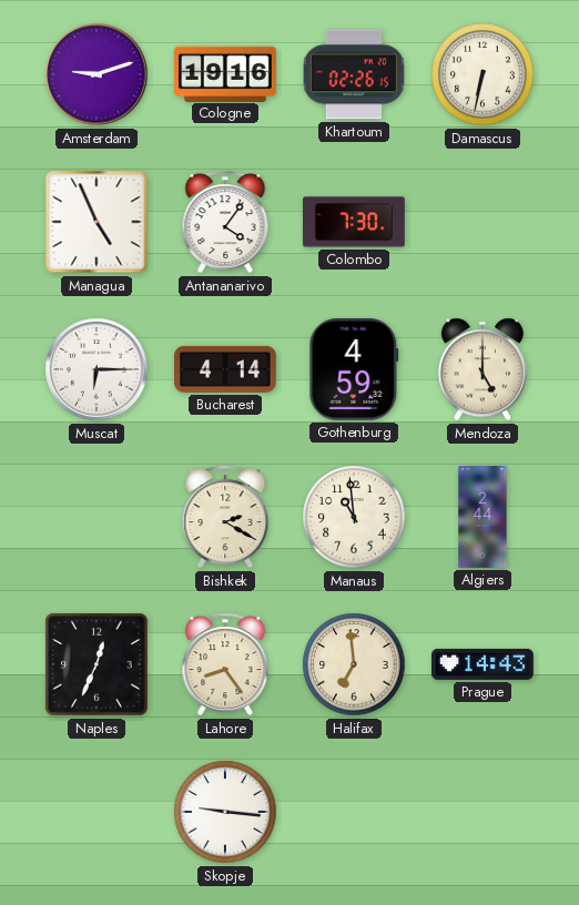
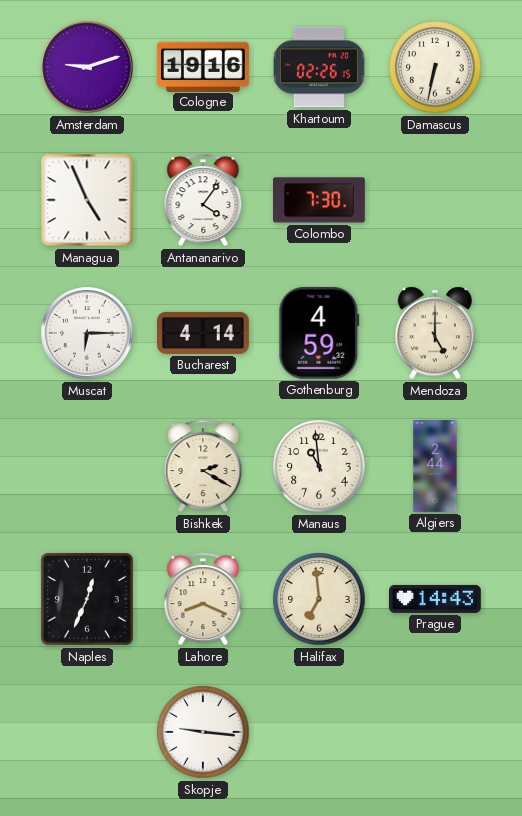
Lahore: 8:24 -> 8:19
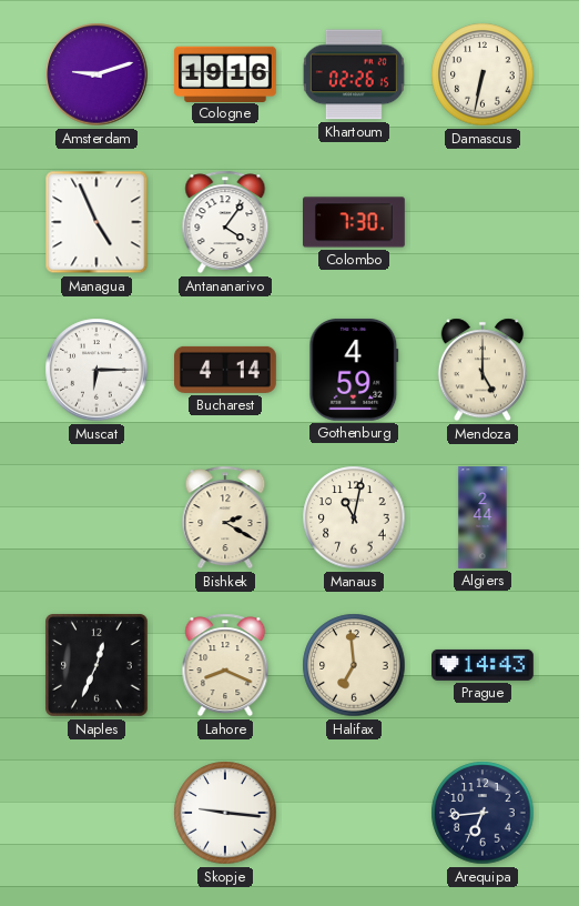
Manaus: 10:59 -> 11:02
Arequipa: none -> 6:44
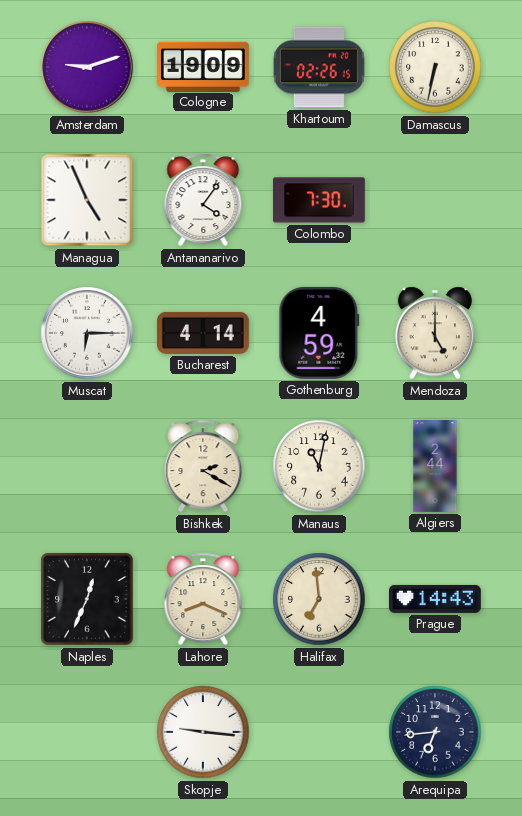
Cologne: 19:16 -> 19:09
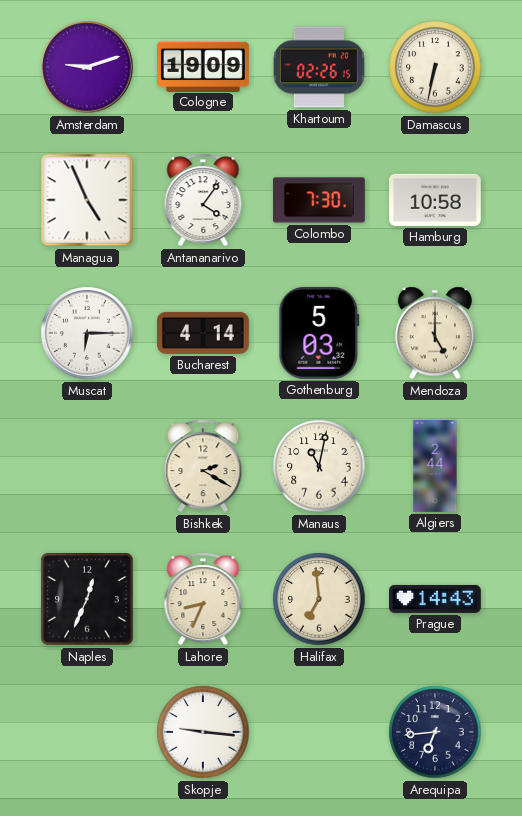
Hamburg: none -> 10:58
Gothenburg: 4:59 -> 5:03
Lahore: 8:19 -> 8:34
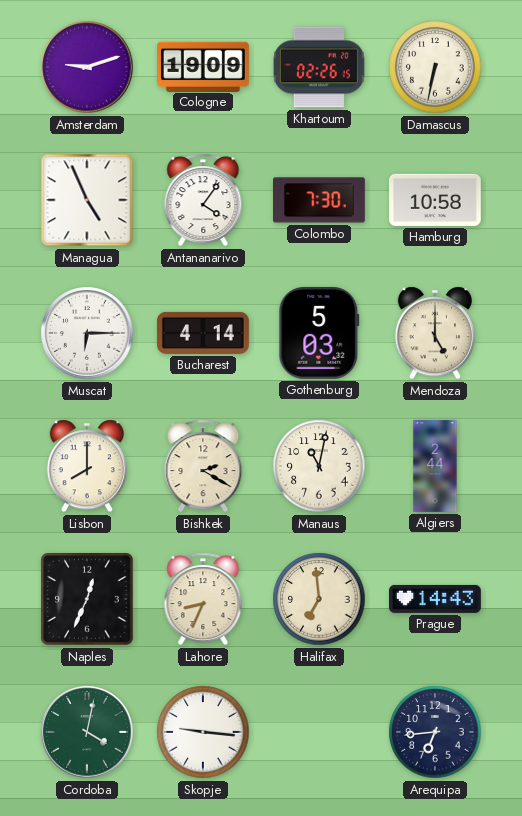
Lisbon: none -> 8:00
Cordoba: none -> 4:02
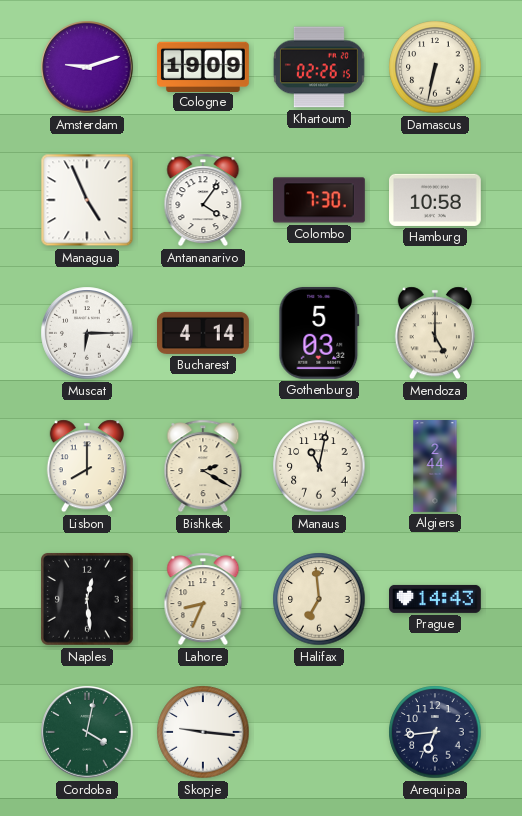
Naples: 12:34 -> 12:29
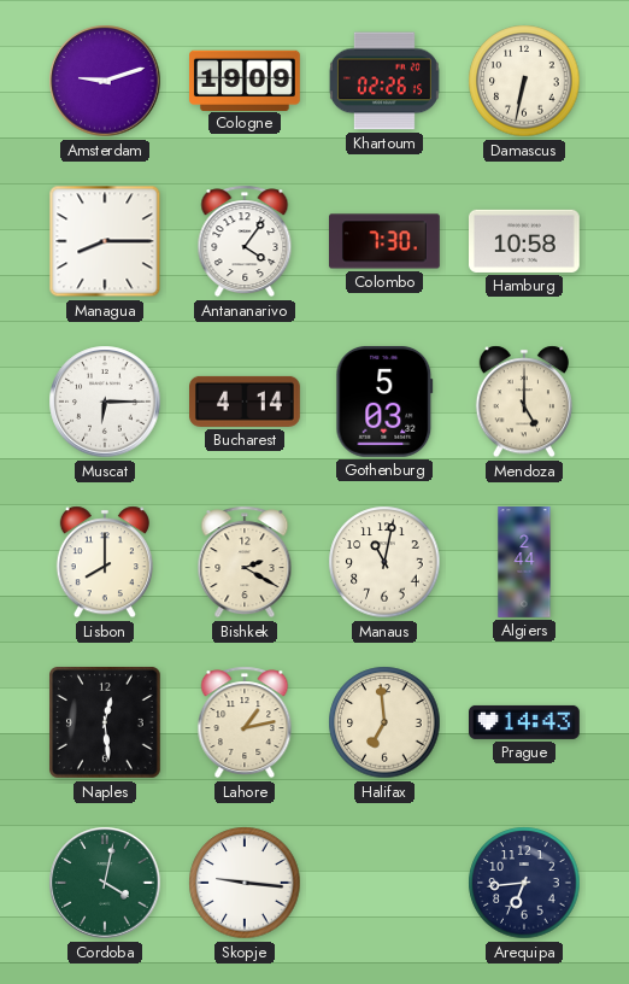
Managua: 4:56 -> 8:15
Lahore: 8:34 -> 1:13
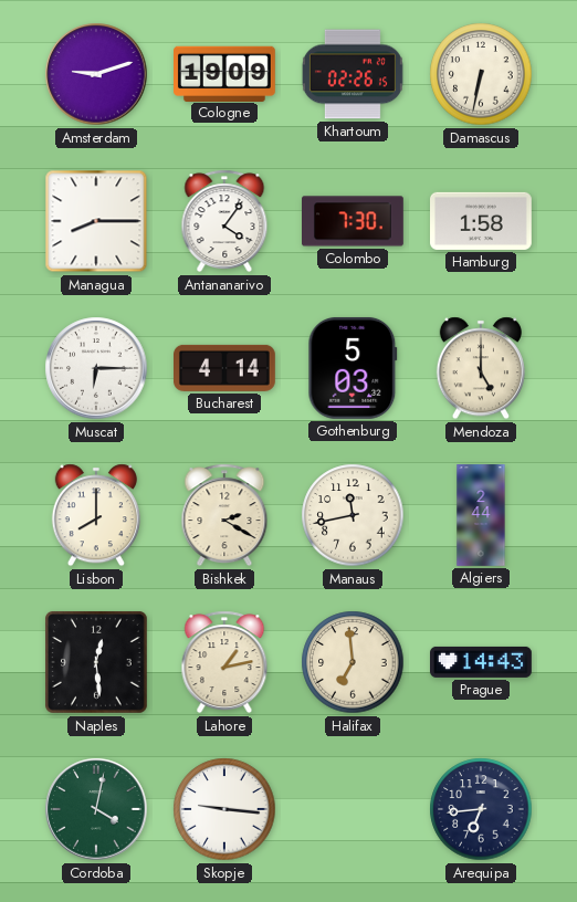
Hamburg: 10:58 -> 1:58
Manaus: 11:02 -> 11:43
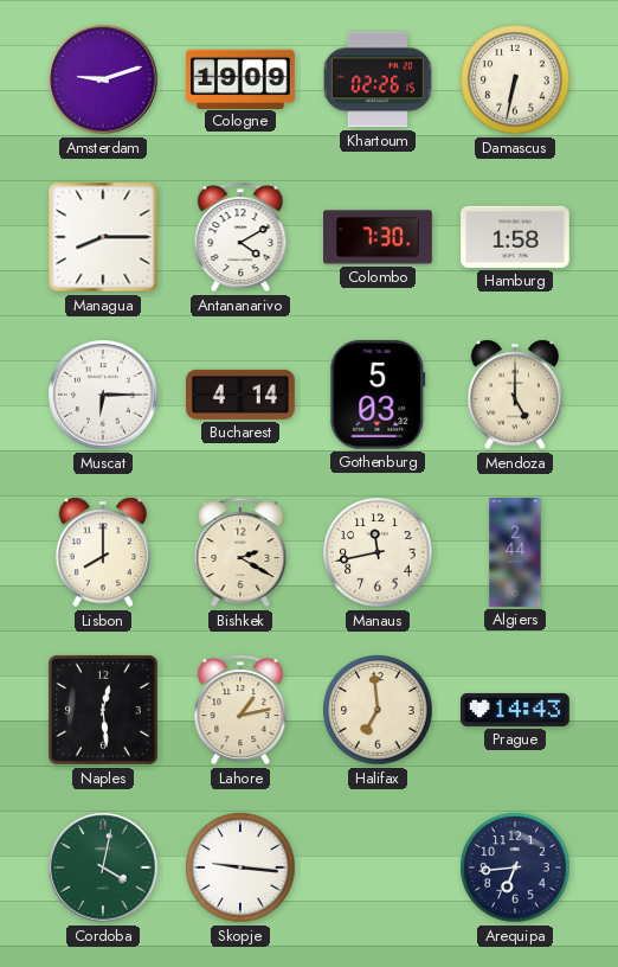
Antananarivo: 4:06 -> 4:10
